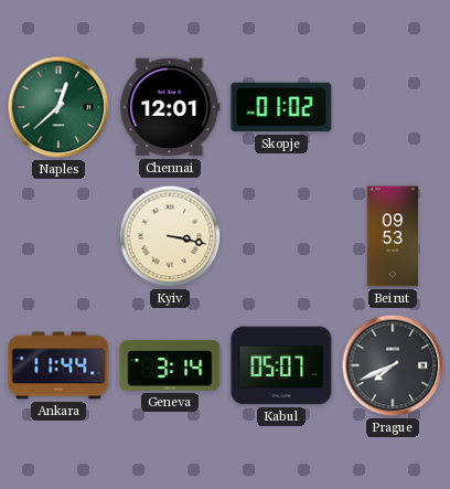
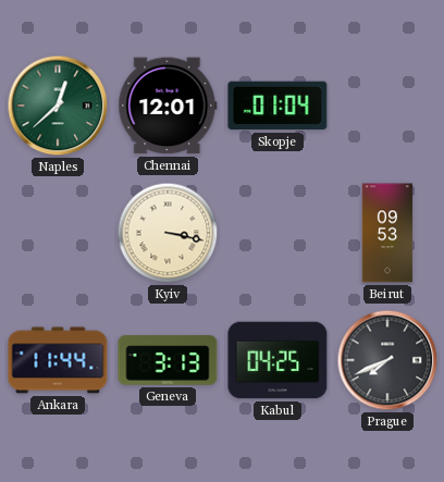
Skopje: 01:02 -> 01:04
Geneva: 3:14 -> 3:13
Kabul: 05:07 -> 04:25
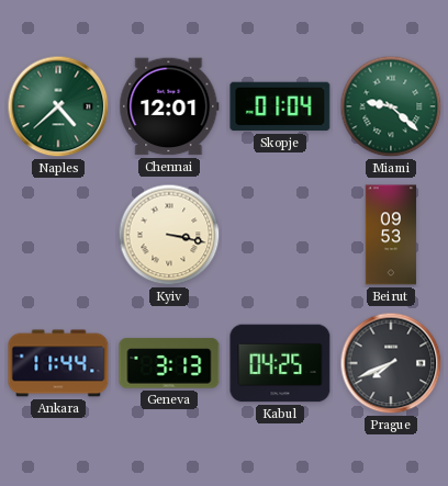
Naples: 12:38 -> 4:38
Miami: none -> 9:22
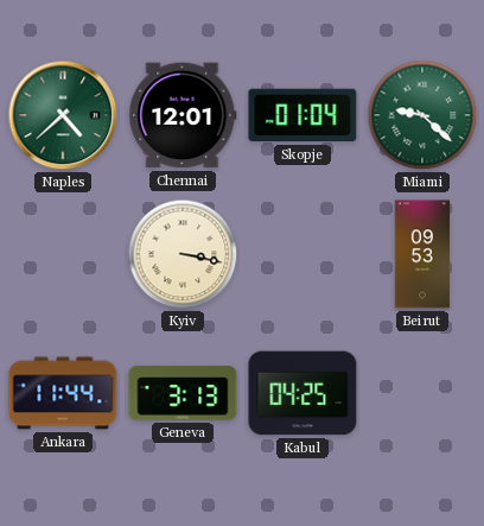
Prague: 7:41 -> none
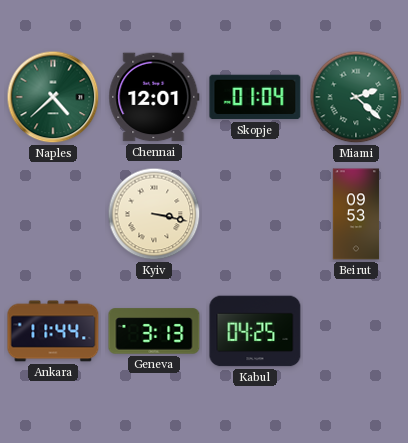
Miami: 9:22 -> 2:22
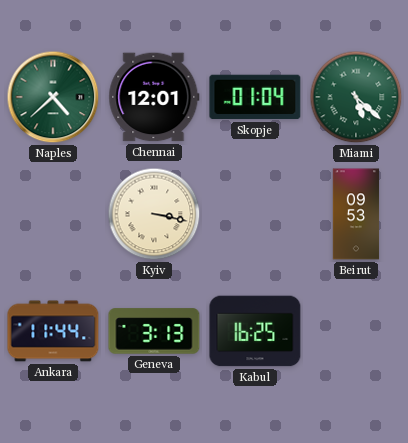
Miami: 2:22 -> 5:22
Kabul: 04:25 -> 16:25
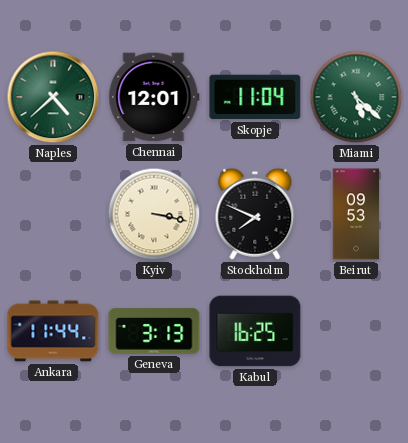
Skopje: 01:04 -> 11:04
Stockholm: none -> 7:49
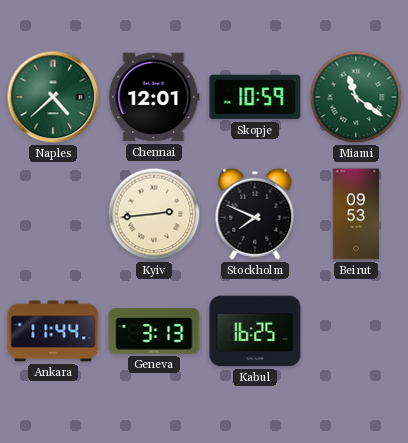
Skopje: 11:04 -> 10:59
Miami: 5:22 -> 11:21
Kyiv: 3:17 -> 2:44
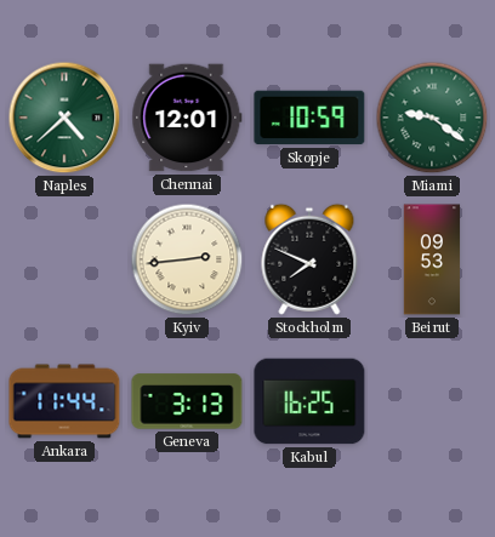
Miami: 11:21 -> 9:21
